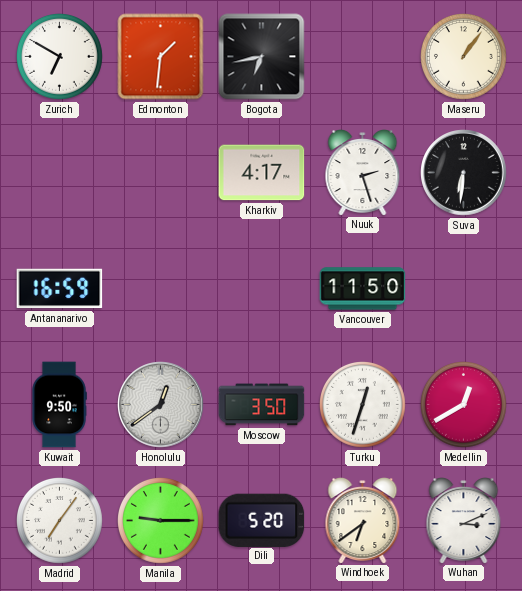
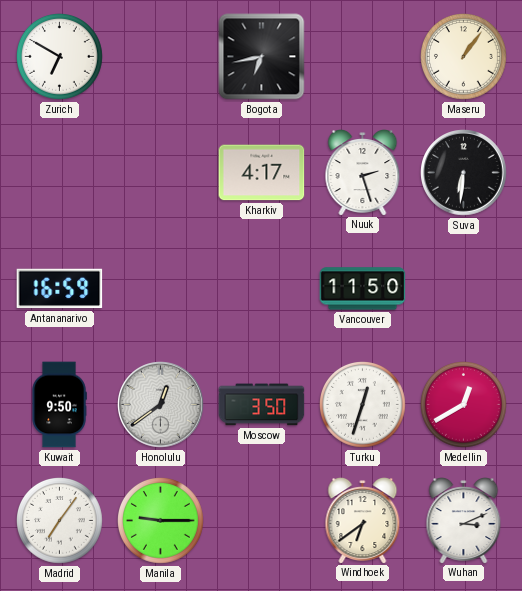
Edmonton: 1:31 -> none
Dili: 5:20 -> none
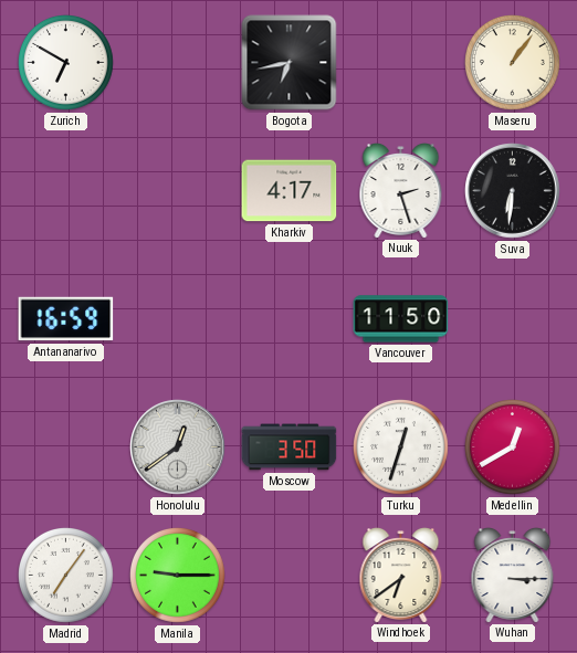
Kuwait: 9:50 -> none
Wuhan: 3:11 -> 3:15
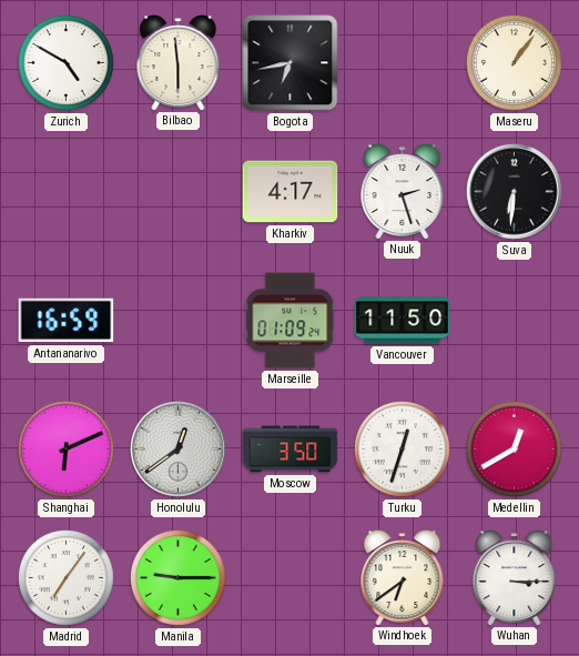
Zurich: 6:50 -> 4:50
Bilbao: none -> 5:59
Marseille: none -> 01:09
Shanghai: none -> 6:11
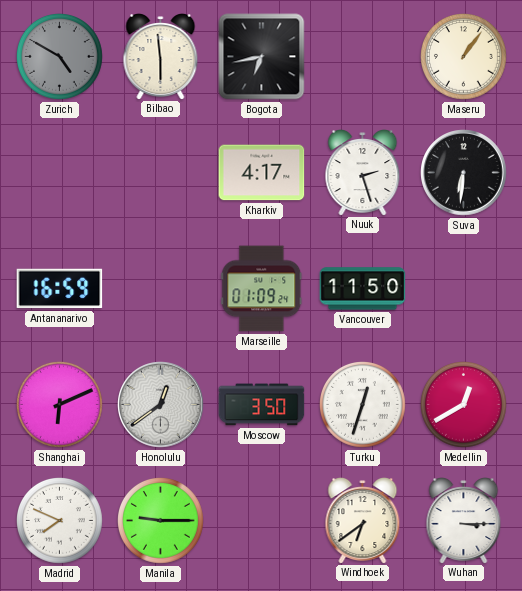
Zurich dial: white -> grey
Madrid: 7:06 -> 7:49
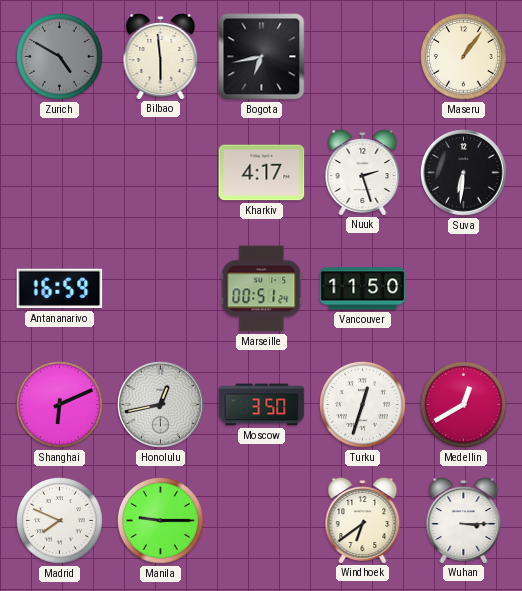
Marseille: 01:09 -> 00:51
Honolulu: 12:39 -> 12:43
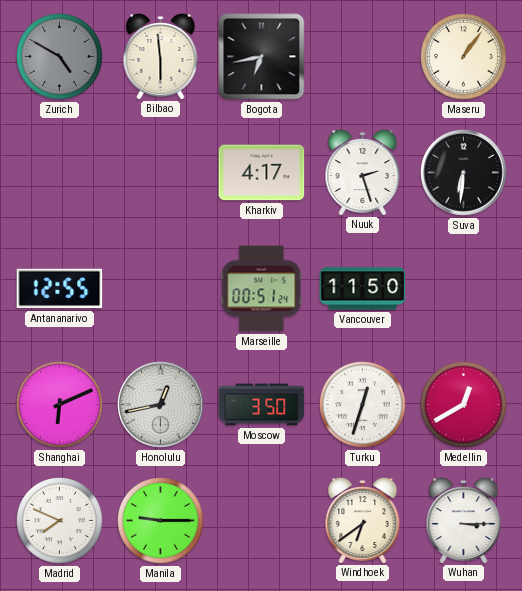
Antananarivo: 16:59 -> 12:55
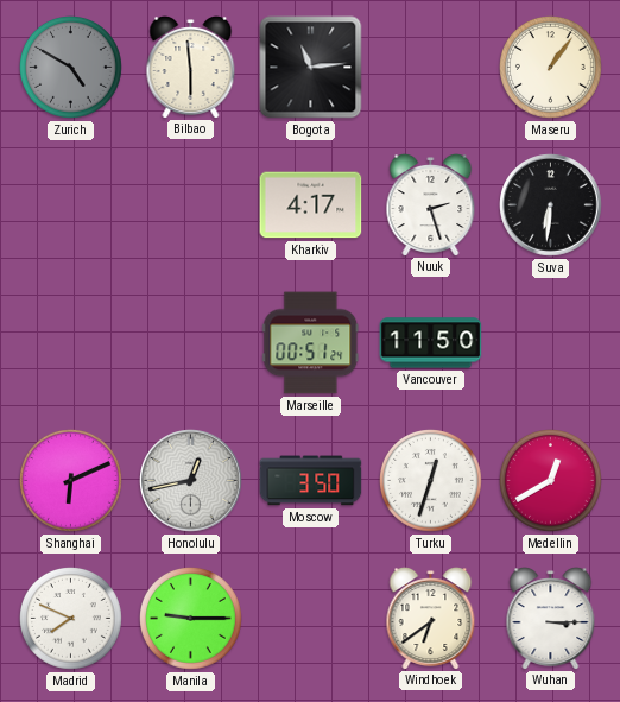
Bogota: 6:43 -> 11:14
Antananarivo: 12:55 -> none
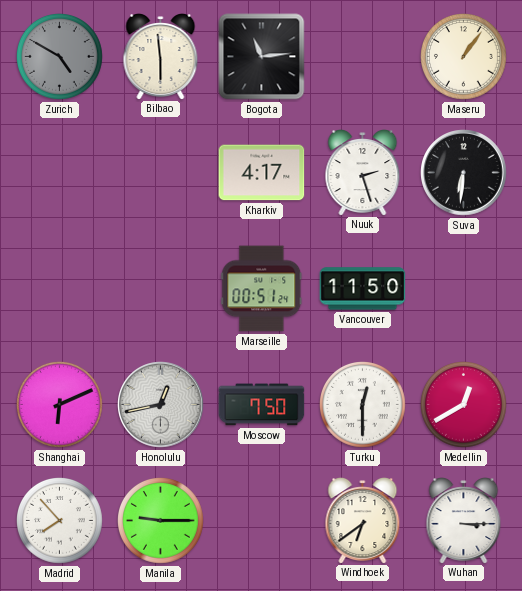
Moscow: 3:50 -> 7:50
Turku: 12:33 -> 12:30
Madrid: 7:49 -> 7:53
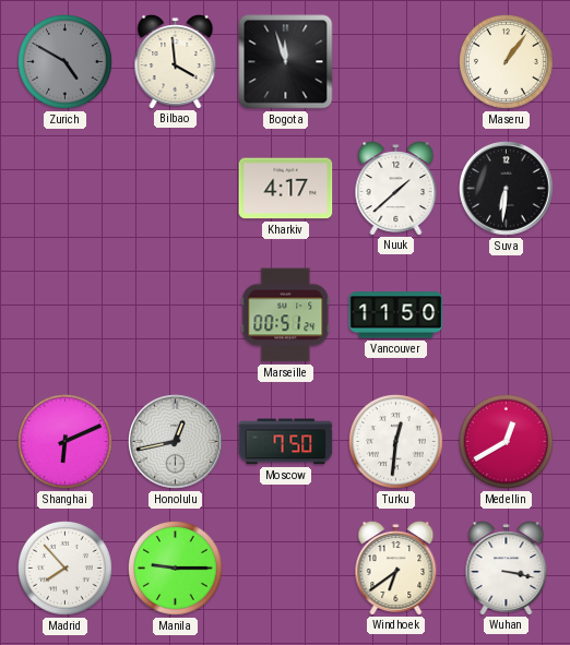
Bilbao: 5:59 -> 3:59
Bogota: 11:14 -> 11:57
Nuuk: 2:27 -> 1:38
Turku: 12:30 -> 12:31
Wuhan: 3:15 -> 3:17
